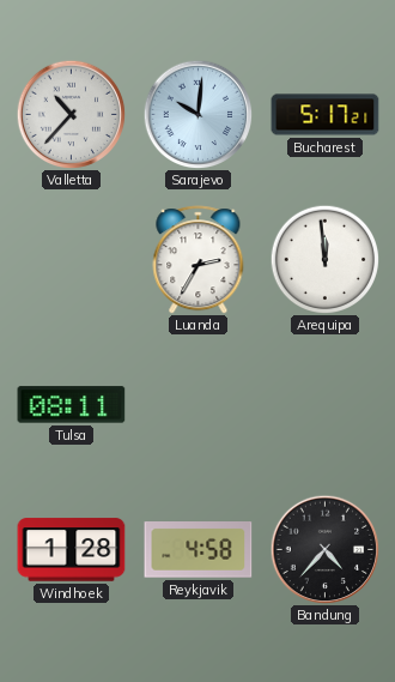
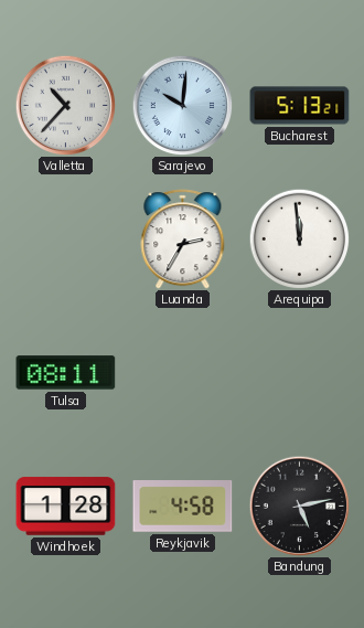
Bucharest: 5:17 -> 5:13
Bandung: 4:37 -> 5:13
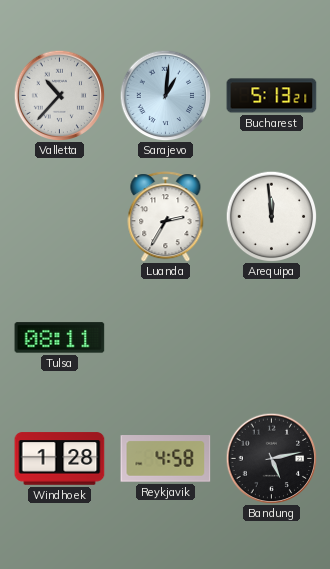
Sarajevo: 10:01 -> 1:01
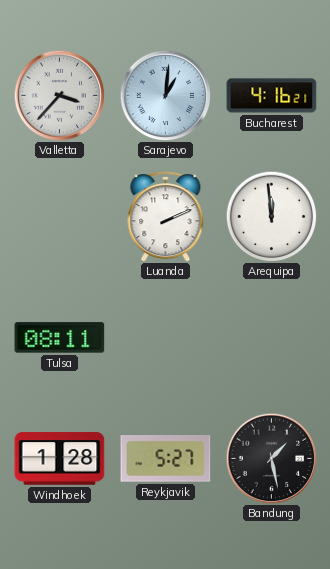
Valletta: 10:37 -> 3:37
Bucharest: 5:13 -> 4:16
Luanda: 2:35 -> 2:11
Reykjavik: 4:58 -> 5:27
Bandung: 5:13 -> 1:28
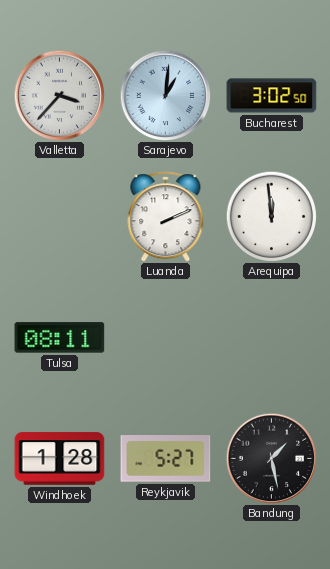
Bucharest: 4:16 -> 3:02
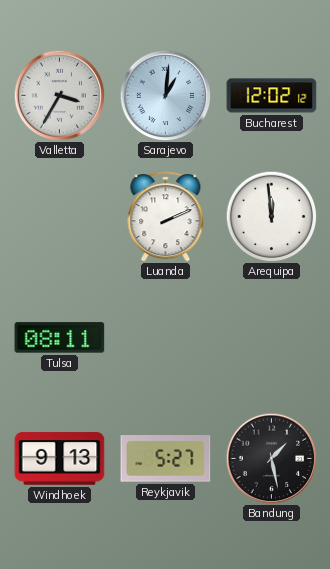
Valletta: 3:37 -> 3:35
Bucharest: 3:02 -> 12:02
Windhoek: 1:28 -> 9:13
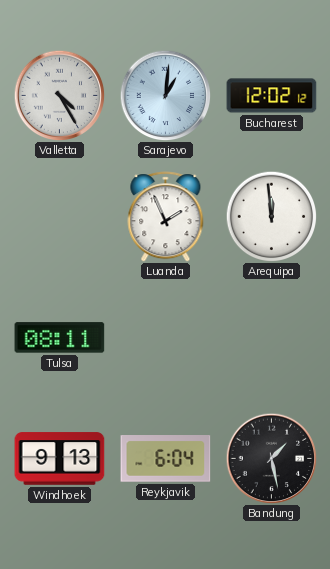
Valletta: 3:35 -> 4:25
Luanda: 2:11 -> 1:56
Reykjavik: 5:27 -> 6:04
